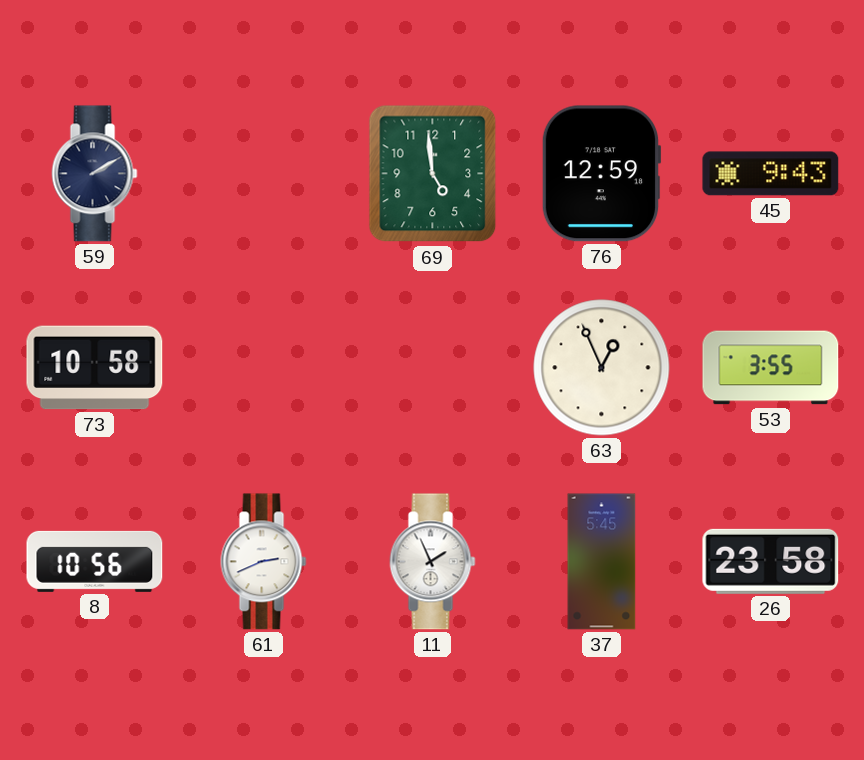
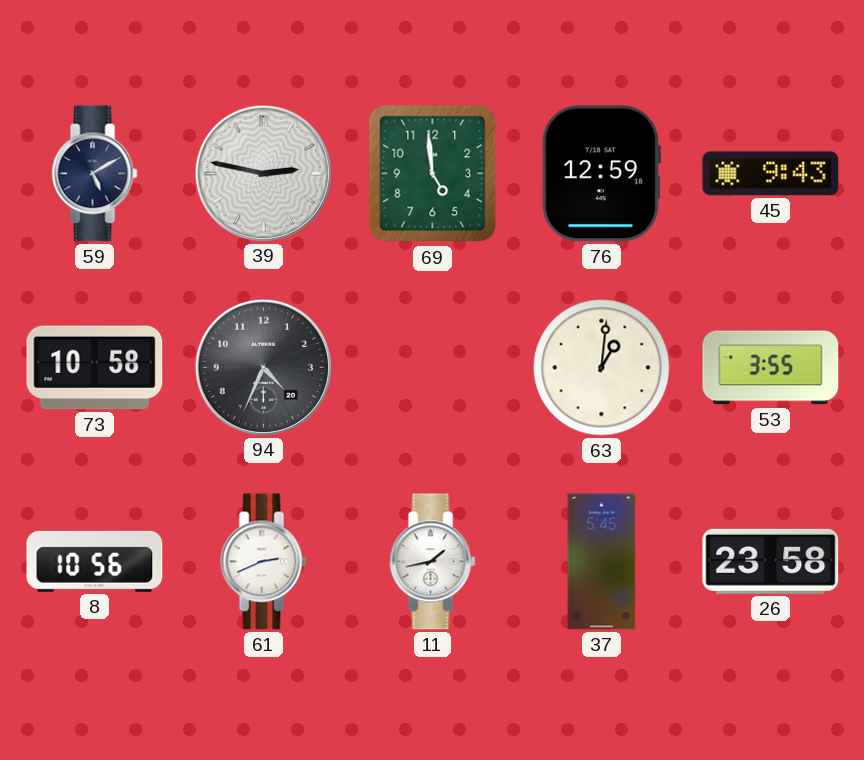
59: 2:10 -> 5:10
39: none -> 2:47
94: none -> 4:34
63: 12:56 -> 1:01
11: 1:56 -> 1:43
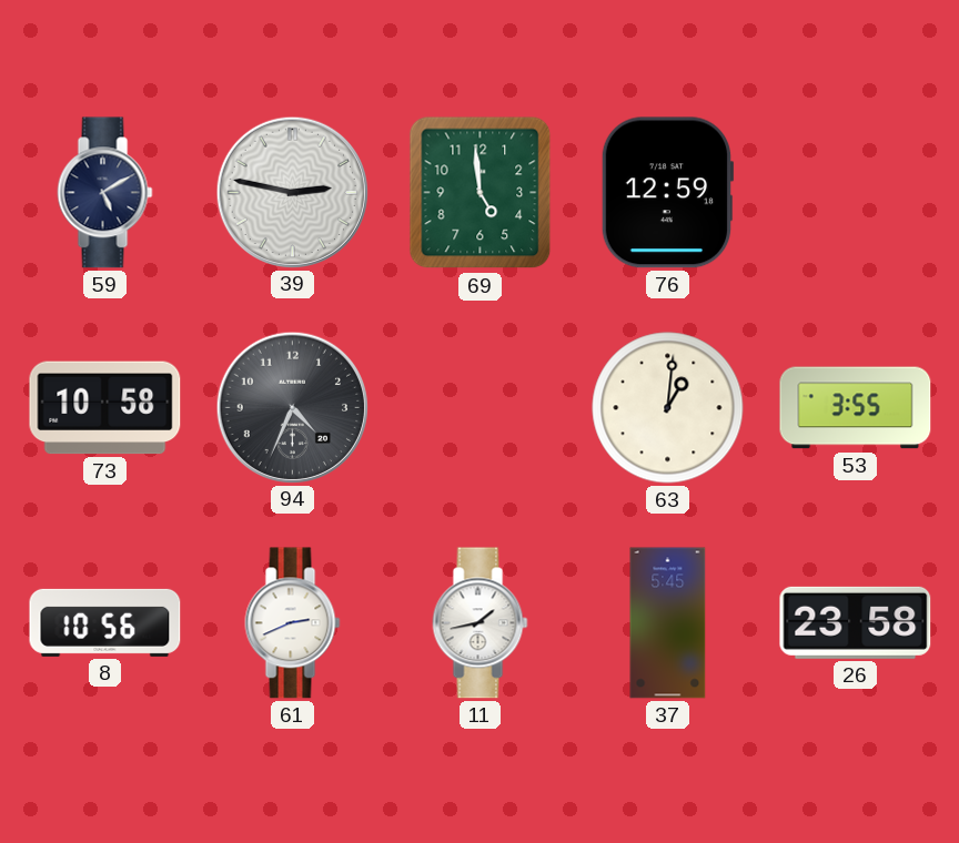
45: 9:43 -> none
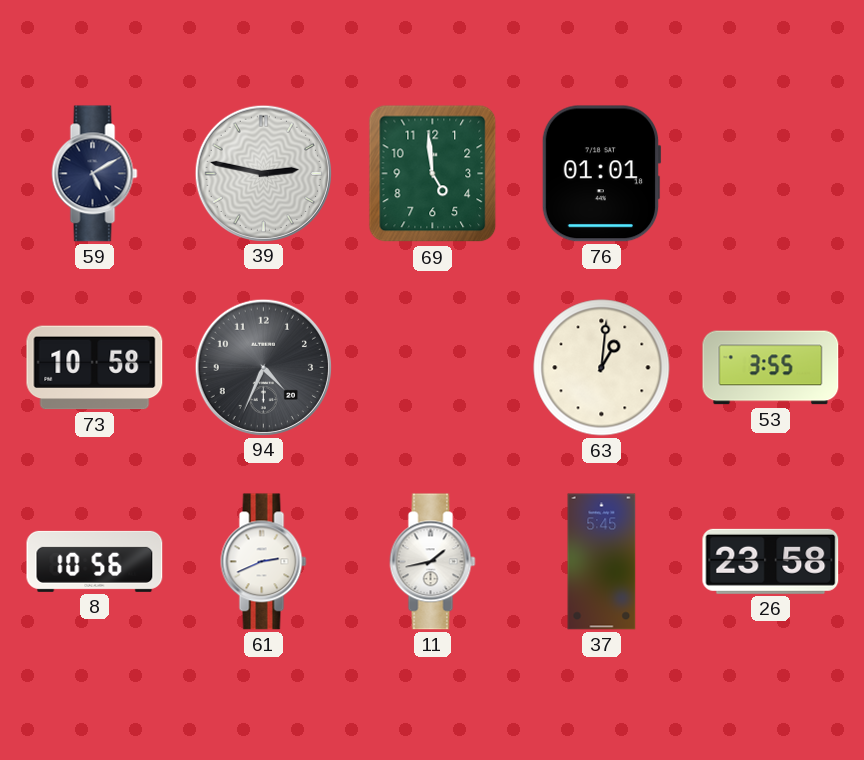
76: 12:59 -> 01:01
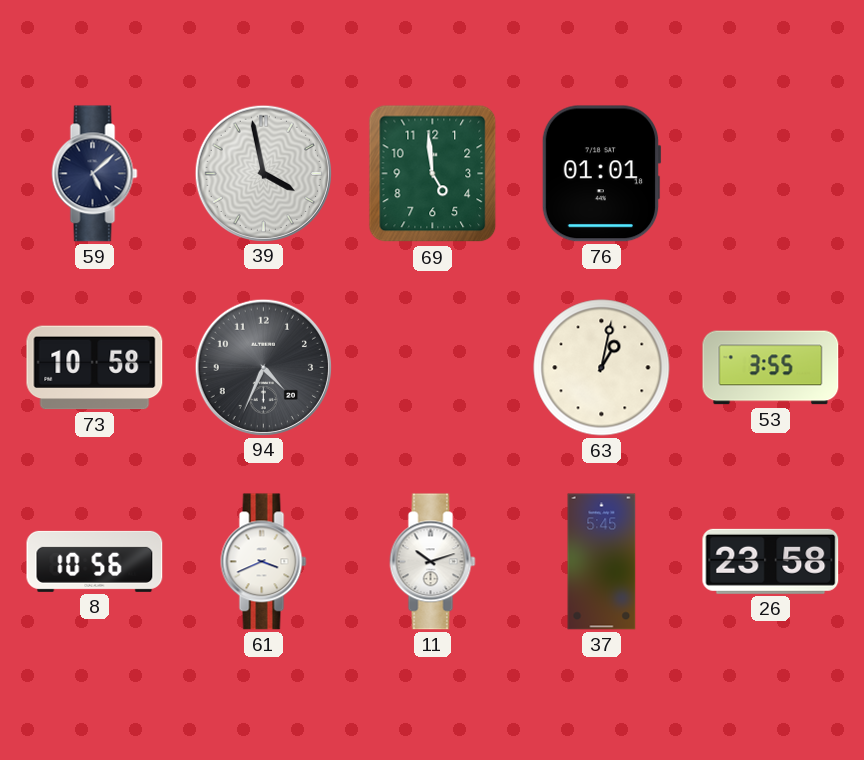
59: 5:10 -> 5:08
39: 2:47 -> 3:58
63: 1:01 -> 1:02
61: 2:41 -> 3:41
11: 1:43 -> 10:12
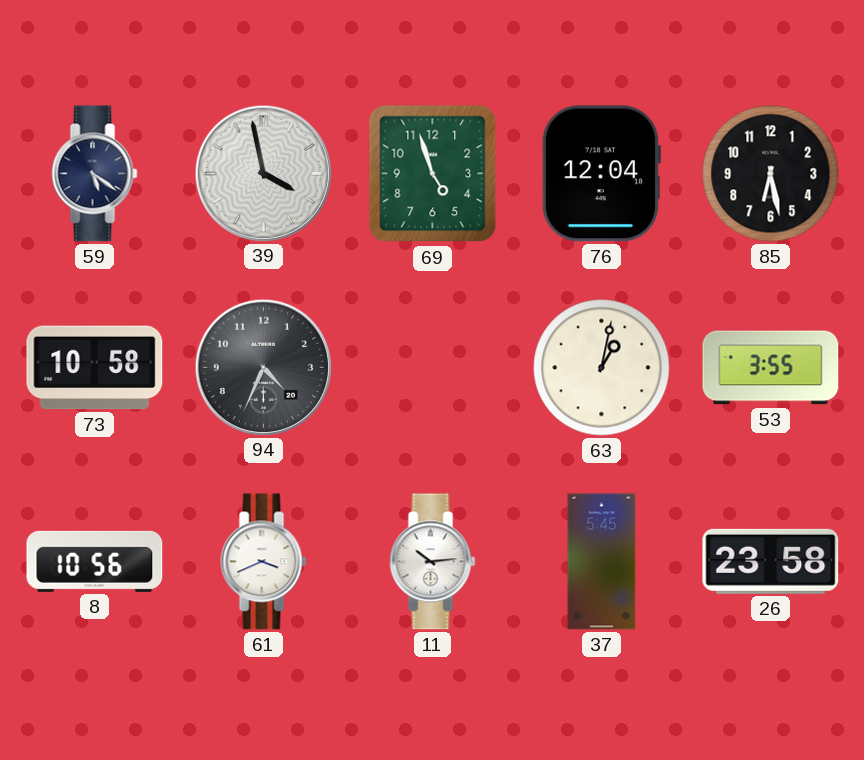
59: 5:08 -> 5:21
69: 4:59 -> 4:57
76: 01:01 -> 12:04
85: none -> 6:28
11: 10:12 -> 10:14
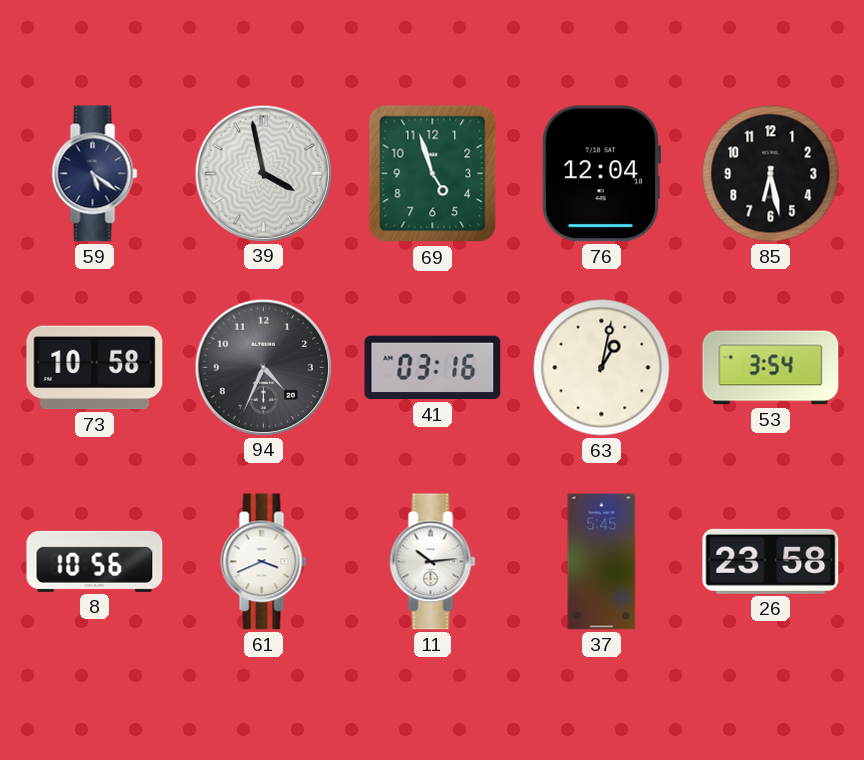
41: none -> 03:16
53: 3:55 -> 3:54
